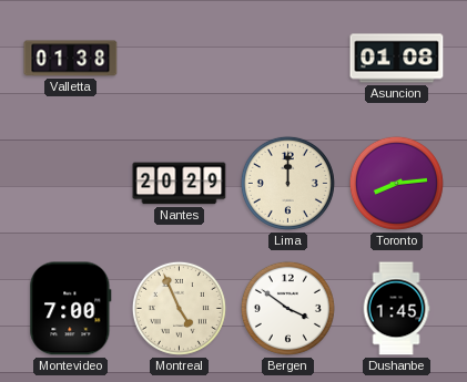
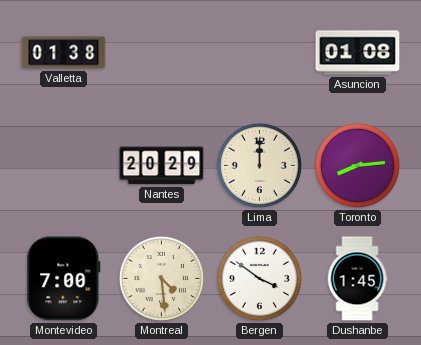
Montreal: 4:56 -> 4:29
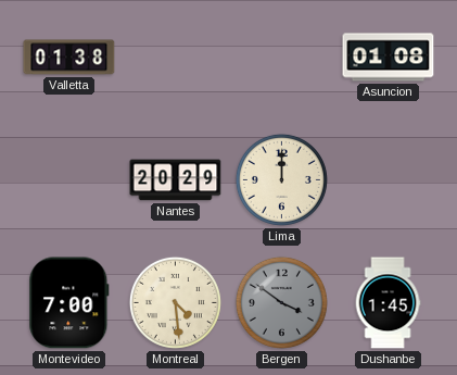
Toronto: 8:14 -> none
Bergen dial: white -> grey
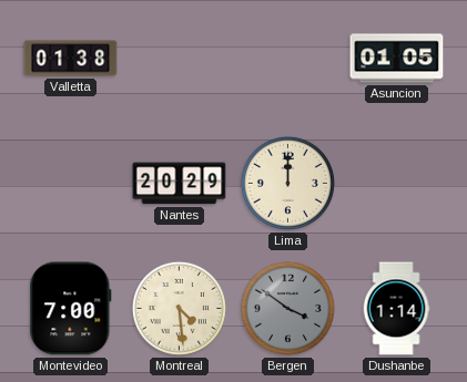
Asuncion: 01:08 -> 01:05
Dushanbe: 1:45 -> 1:14
